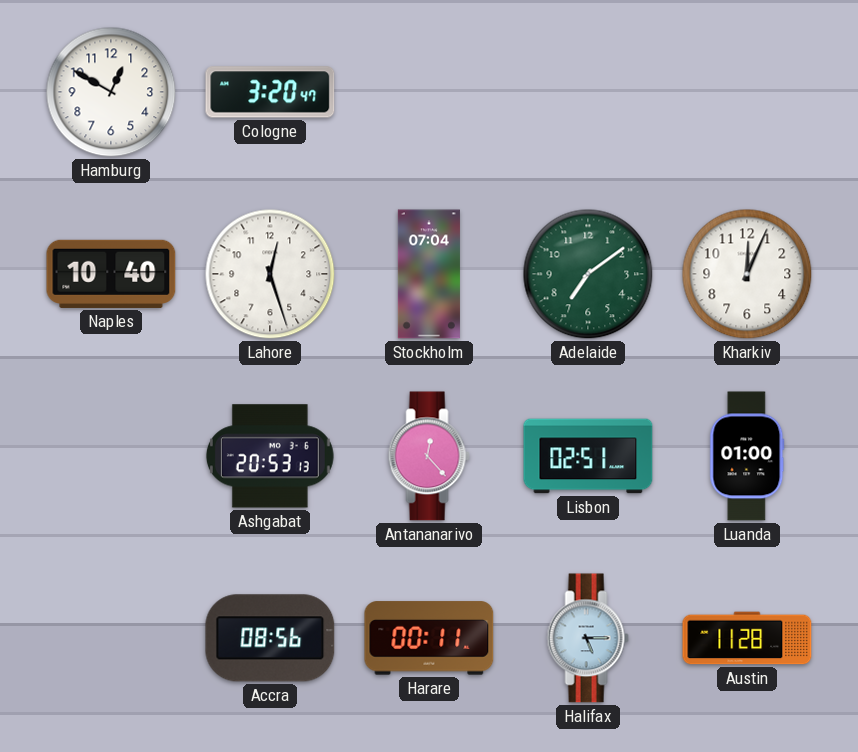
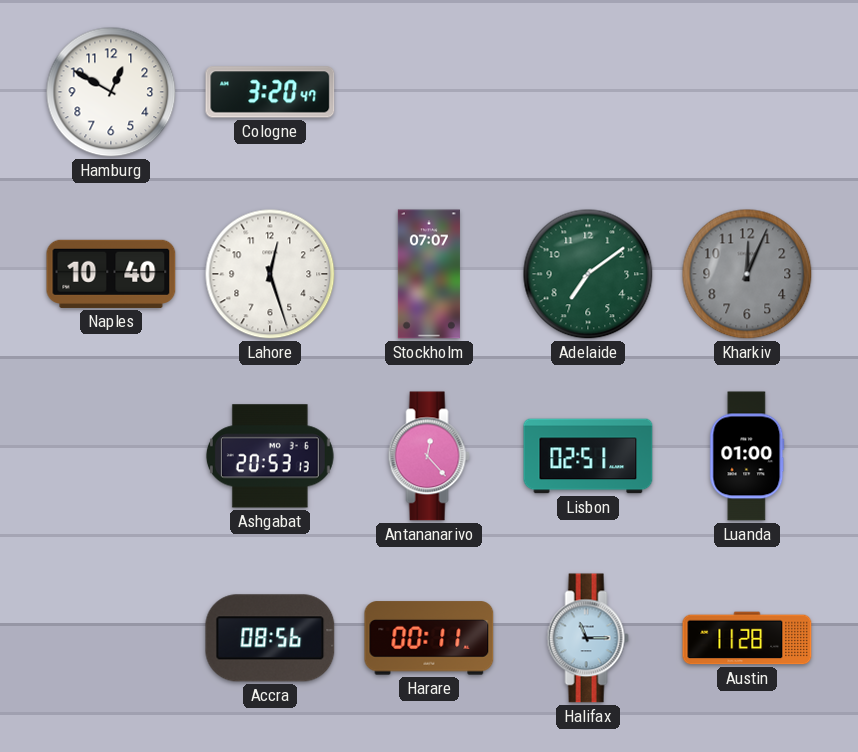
Stockholm: 07:04 -> 07:07
Kharkiv dial: white -> grey
Halifax: 5:15 -> 11:15
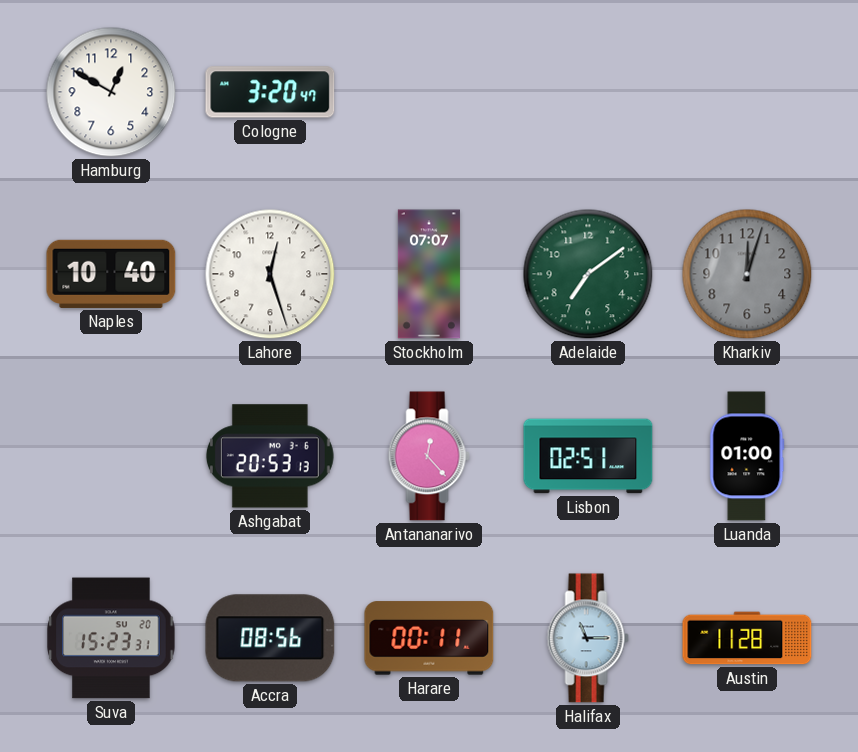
Kharkiv: 12:04 -> 12:03
Suva: none -> 15:23
